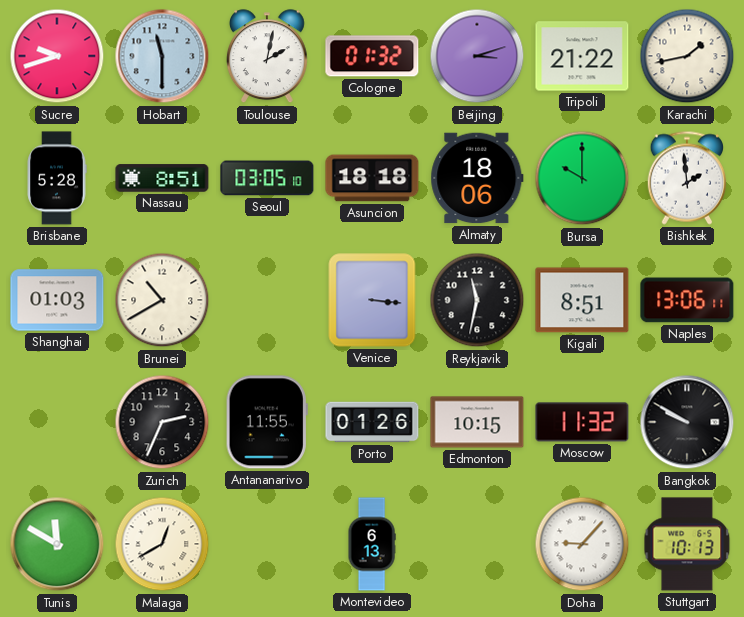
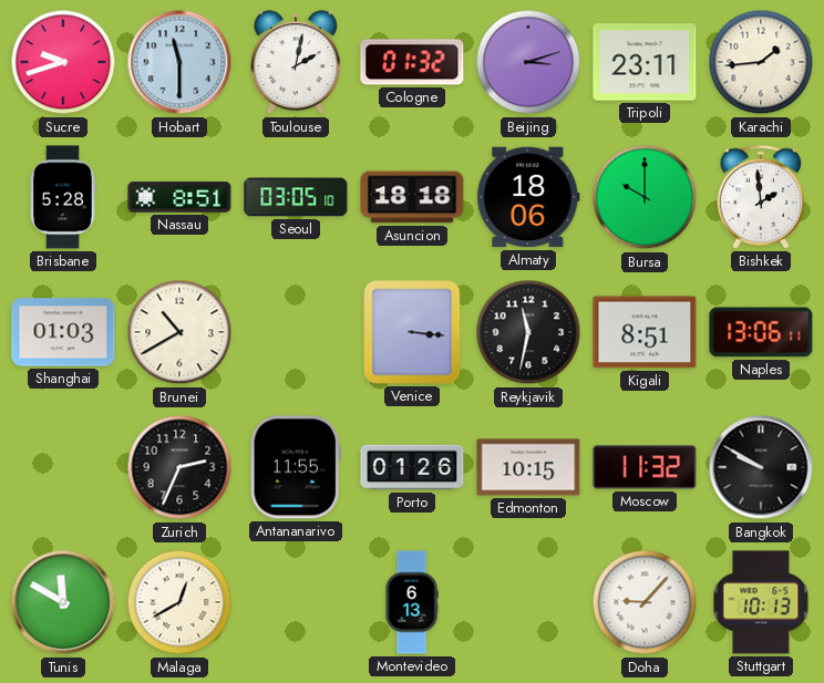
Tripoli: 21:22 -> 23:11
Karachi: 1:43 -> 1:44
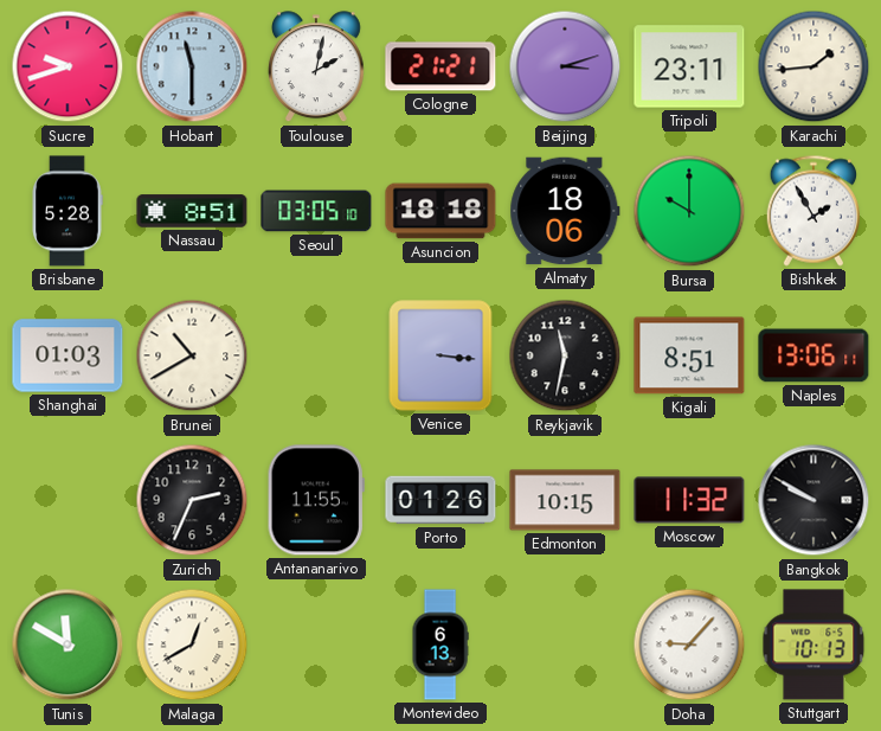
Cologne: 01:32 -> 21:21
Bishkek: 1:59 -> 1:55
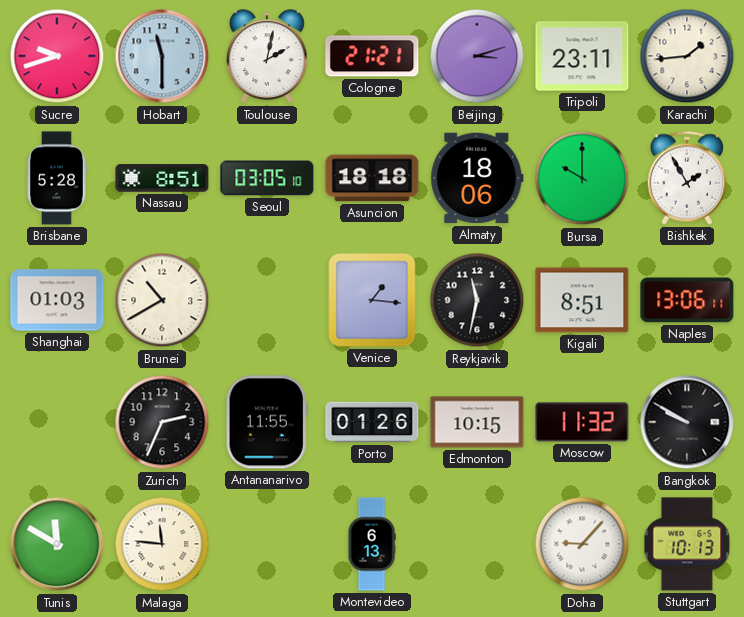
Venice: 3:16 -> 1:16
Malaga: 12:40 -> 11:46
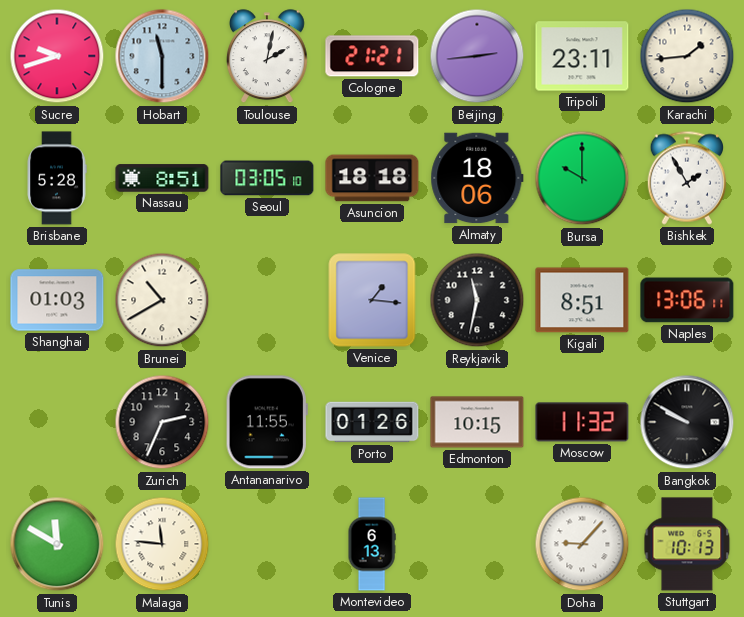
Beijing: 3:12 -> 2:44
